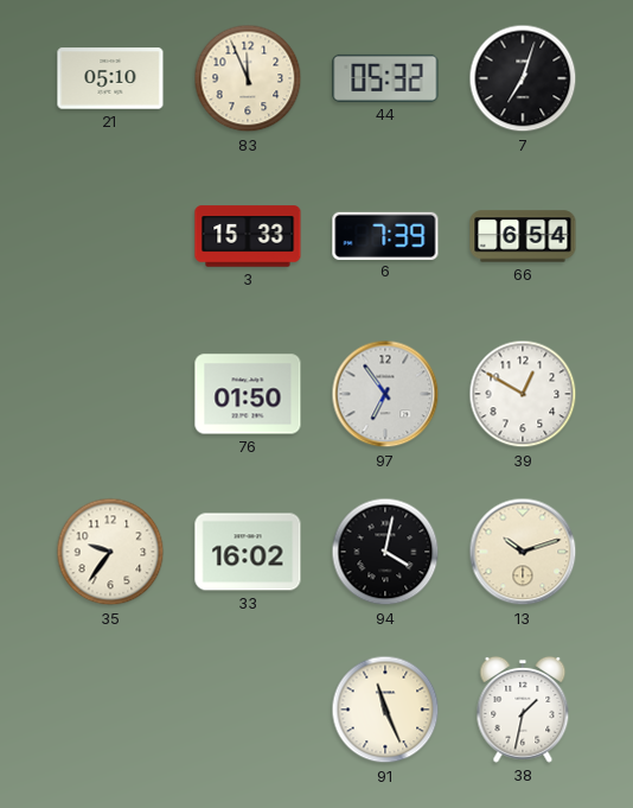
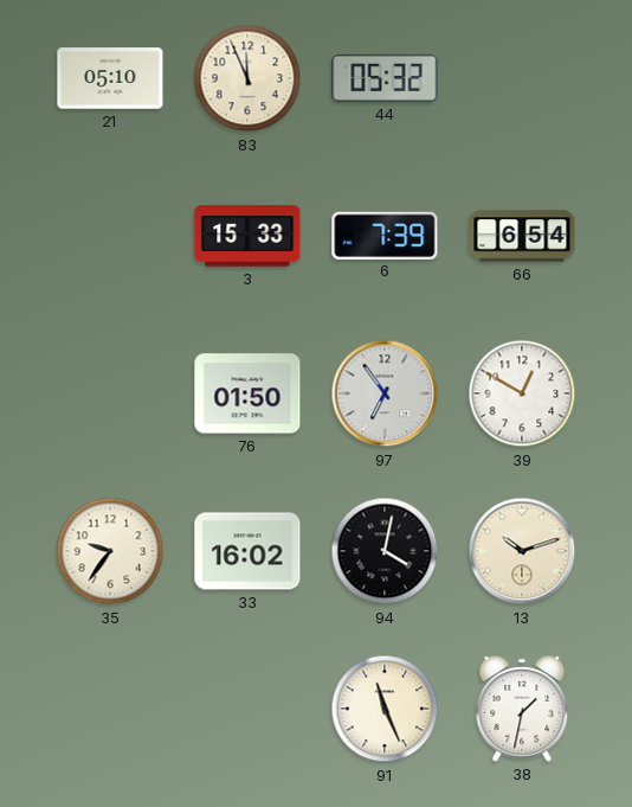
7: 7:03 -> none
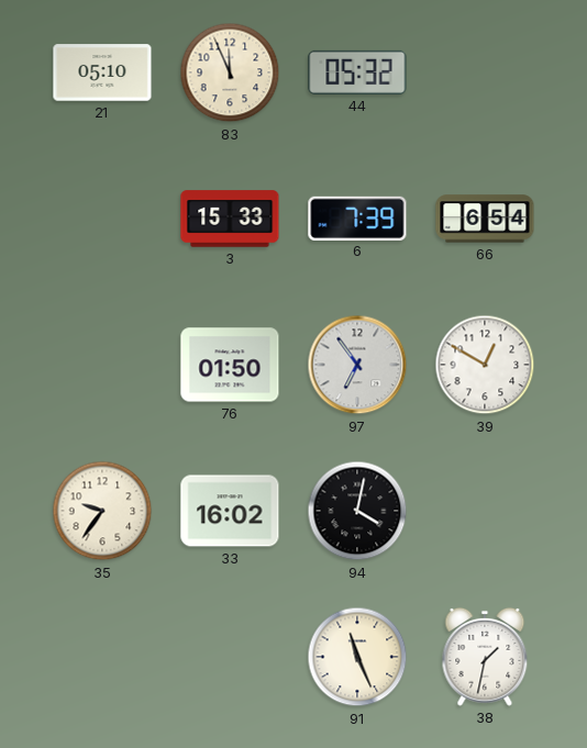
13: 10:12 -> none
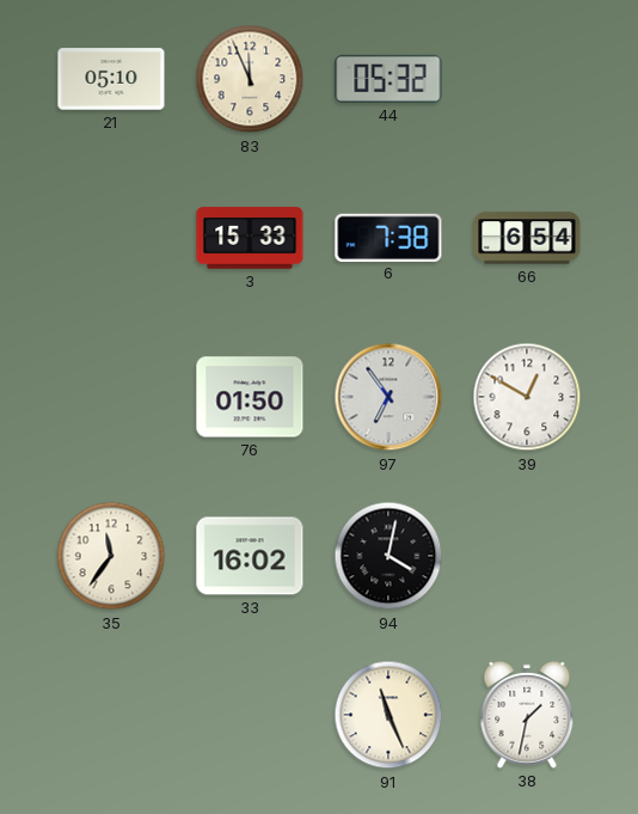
6: 7:39 -> 7:38
35: 9:36 -> 11:36
